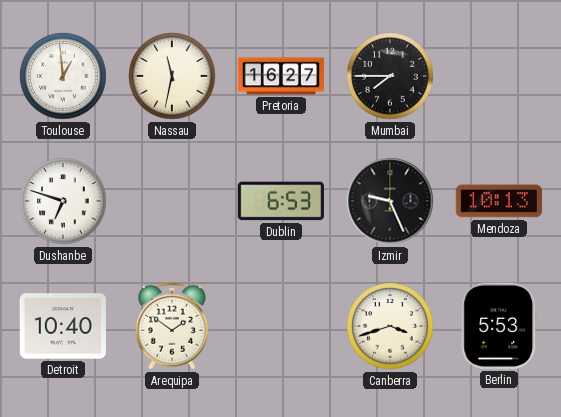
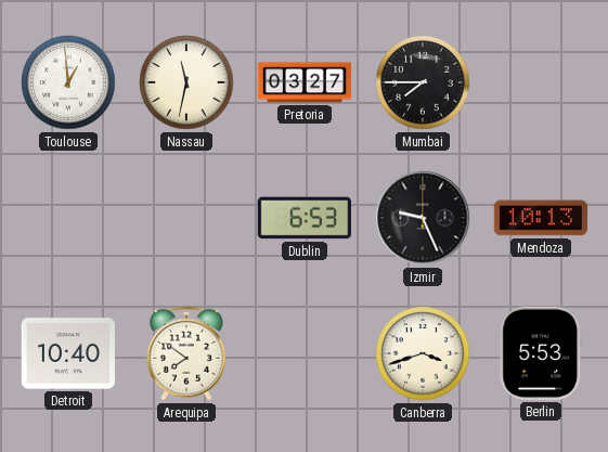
Pretoria: 16:27 -> 03:27
Dushanbe: 6:48 -> none
Arequipa: 1:51 -> 7:51
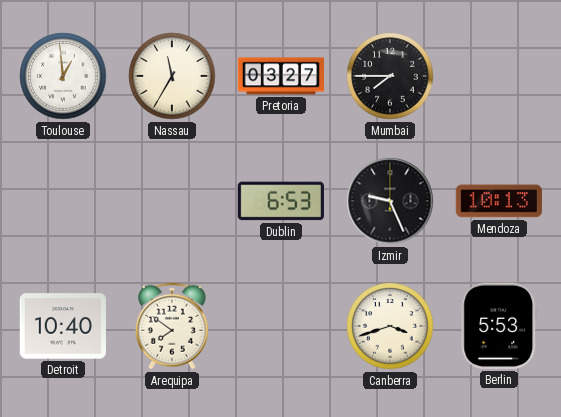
Nassau: 11:32 -> 11:35
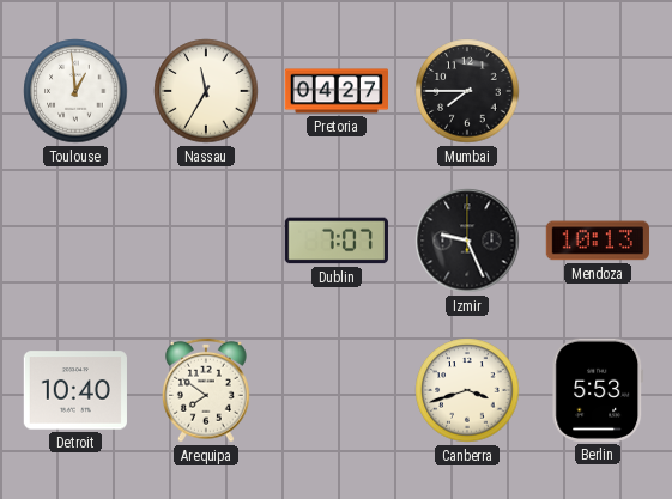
Pretoria: 03:27 -> 04:27
Dublin: 6:53 -> 7:07
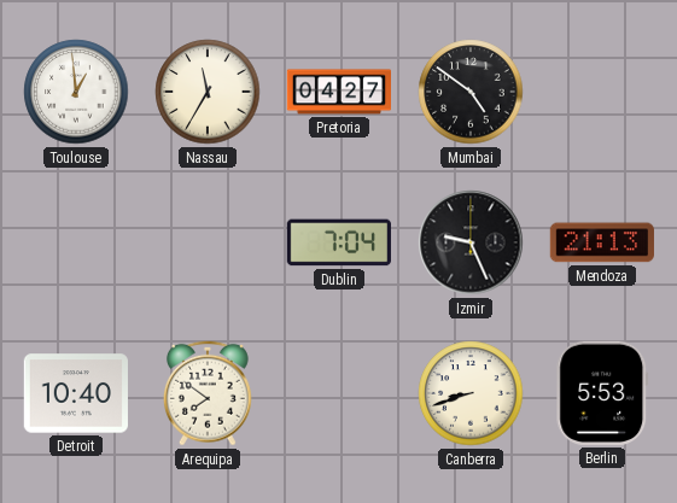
Mumbai: 7:45 -> 4:51
Dublin: 7:07 -> 7:04
Mendoza: 10:13 -> 21:13
Canberra: 3:42 -> 8:42
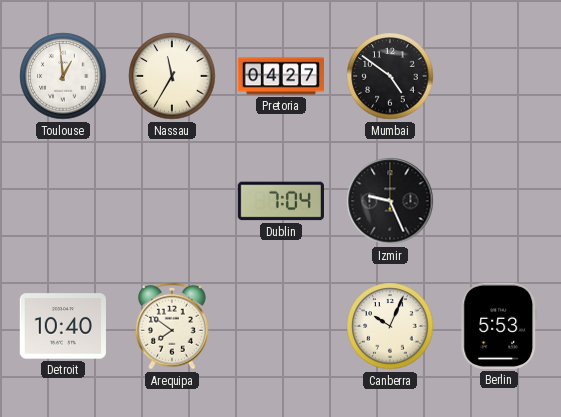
Mendoza: 21:13 -> none
Canberra: 8:42 -> 10:04
